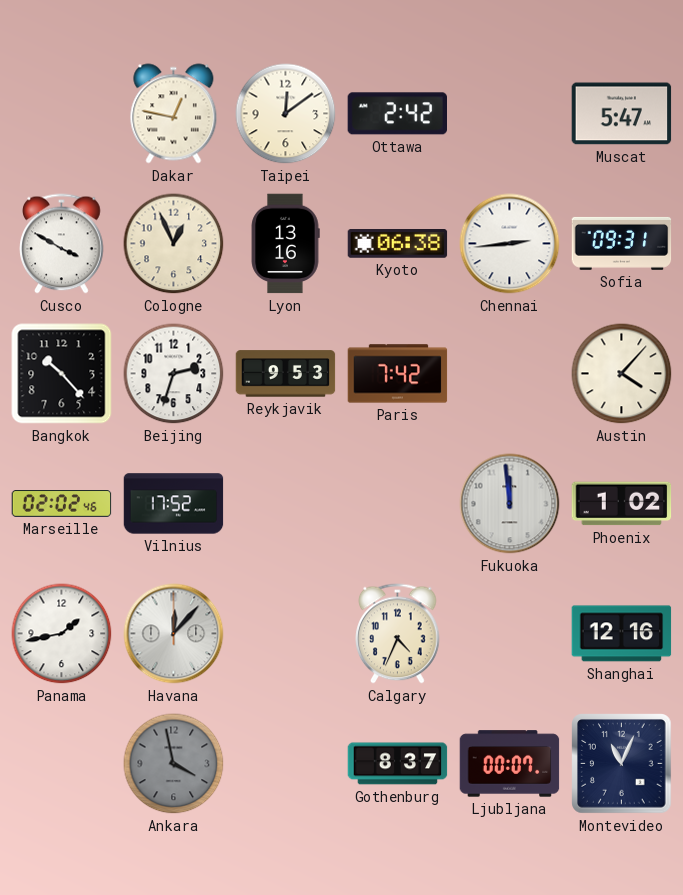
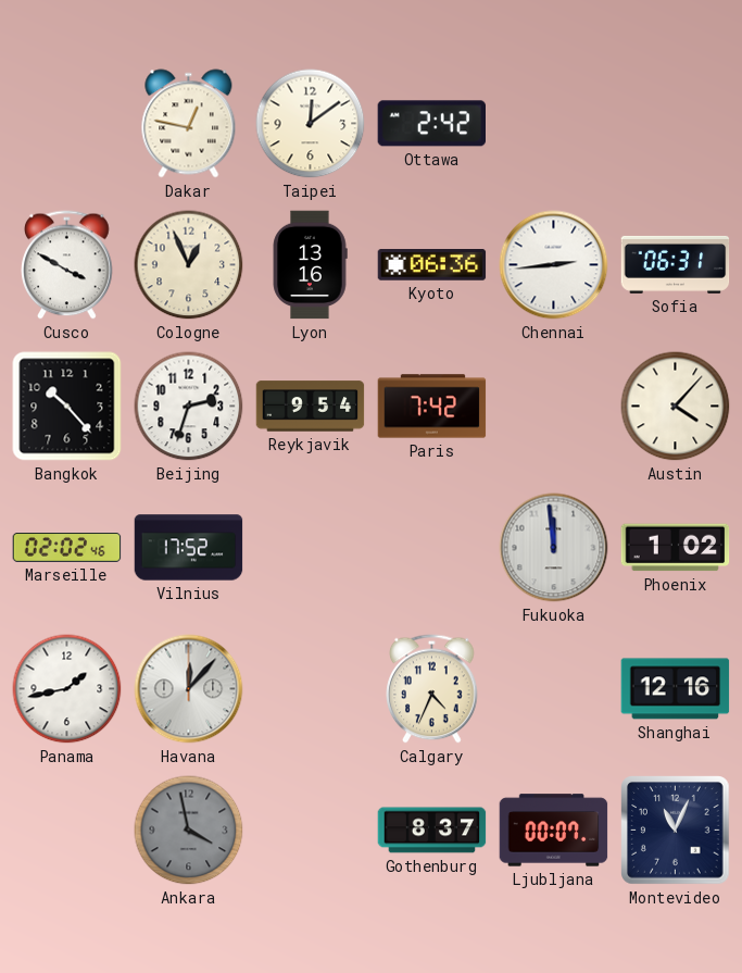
Muscat: 5:47 -> none
Kyoto: 06:38 -> 06:36
Sofia: 09:31 -> 06:31
Reykjavik: 9:53 -> 9:54
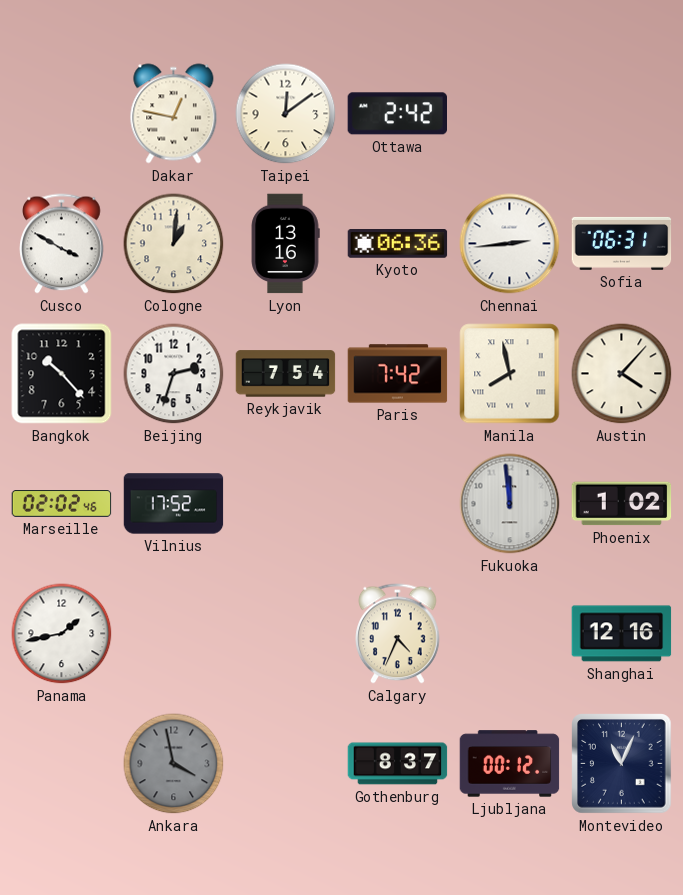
Cologne: 12:56 -> 1:01
Reykjavik: 9:54 -> 7:54
Manila: none -> 7:58
Havana: 12:07 -> none
Ljubljana: 00:07 -> 00:12
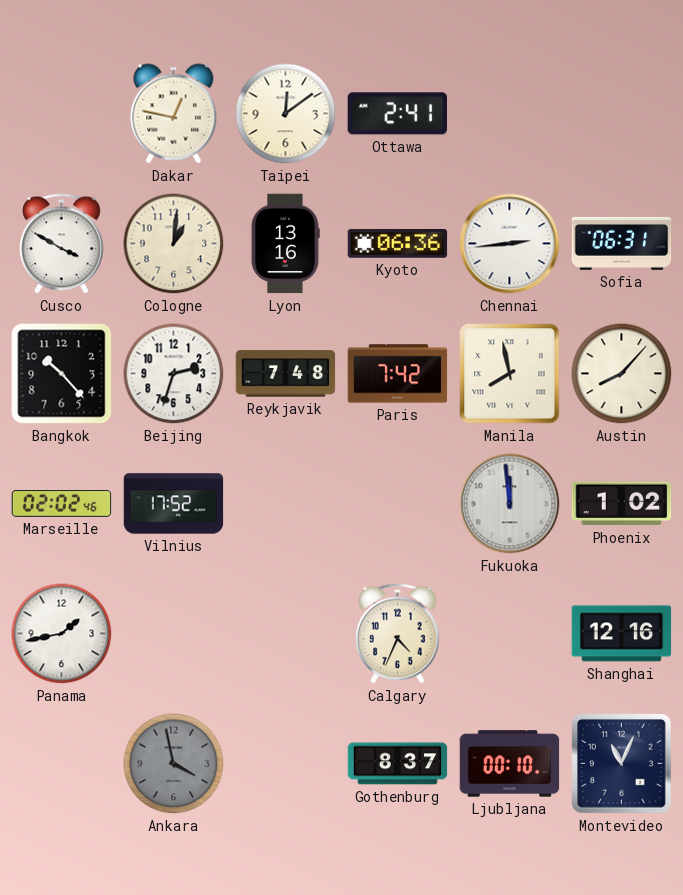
Ottawa: 2:42 -> 2:41
Reykjavik: 7:54 -> 7:48
Austin: 4:07 -> 8:07
Ljubljana: 00:12 -> 00:10
